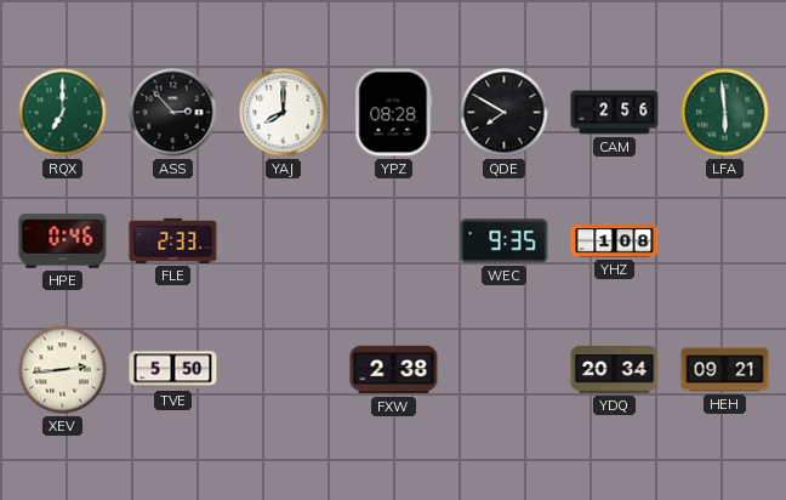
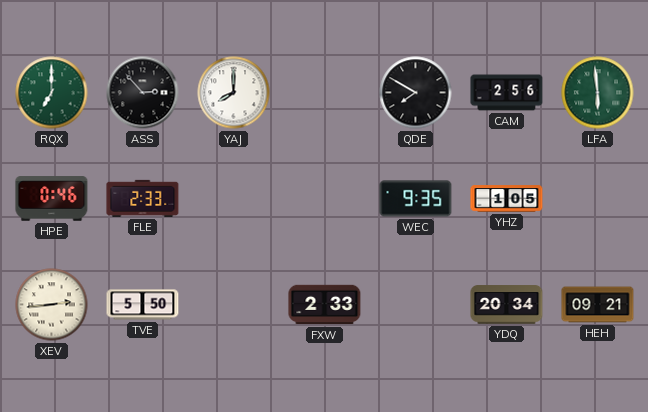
YPZ: 08:28 -> none
YHZ: 1:08 -> 1:05
FXW: 2:38 -> 2:33
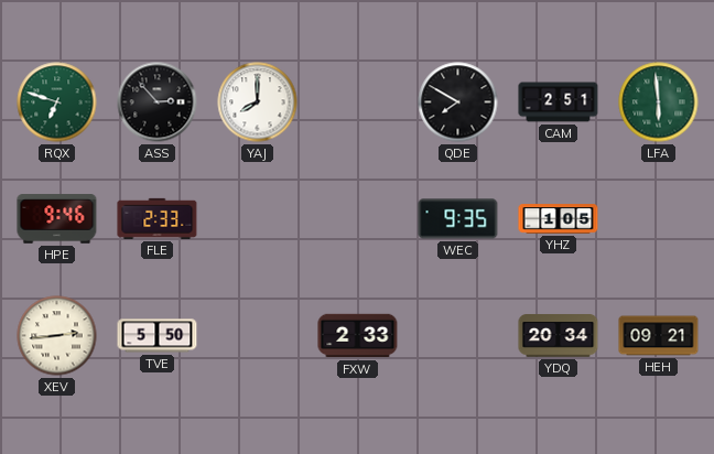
RQX: 7:00 -> 6:48
CAM: 2:56 -> 2:51
HPE: 0:46 -> 9:46
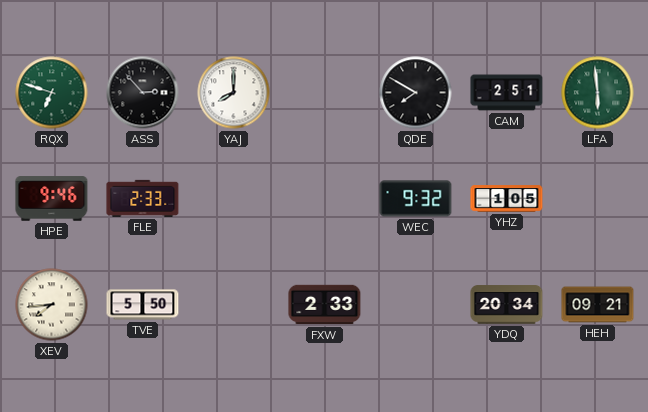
WEC: 9:35 -> 9:32
XEV: 2:44 -> 7:44
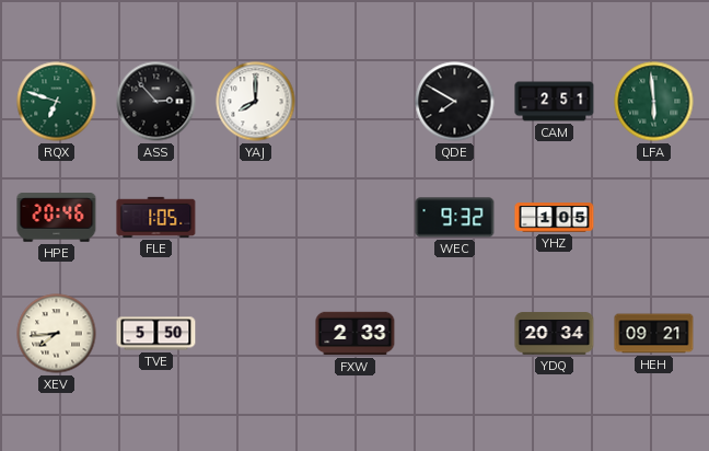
HPE: 9:46 -> 20:46
FLE: 2:33 -> 1:05
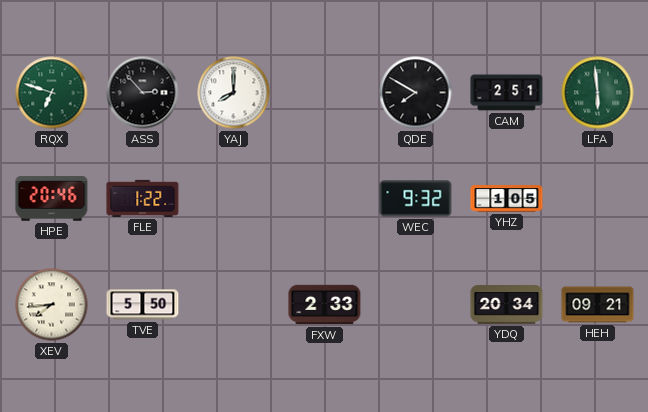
FLE: 1:05 -> 1:22
